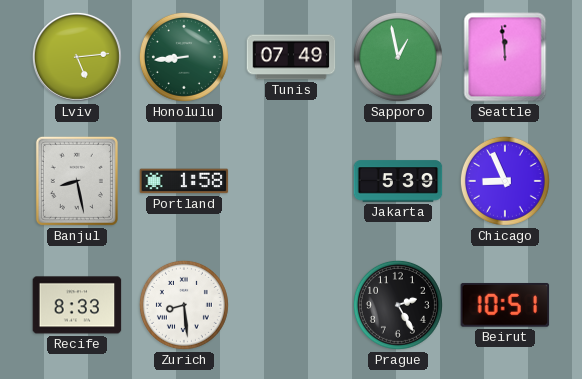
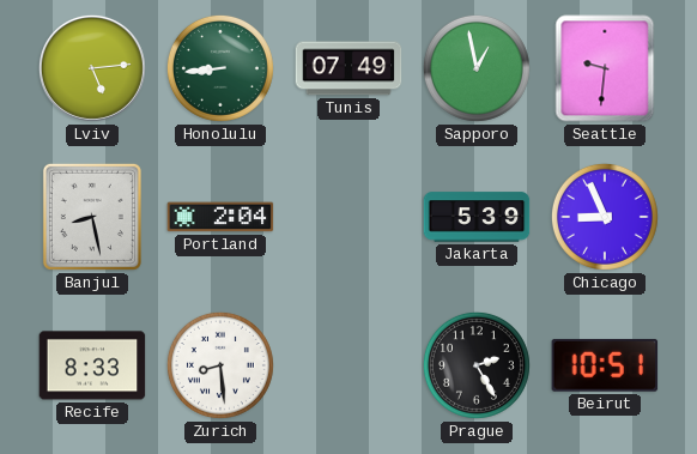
Seattle: 11:59 -> 9:31
Portland: 1:58 -> 2:04
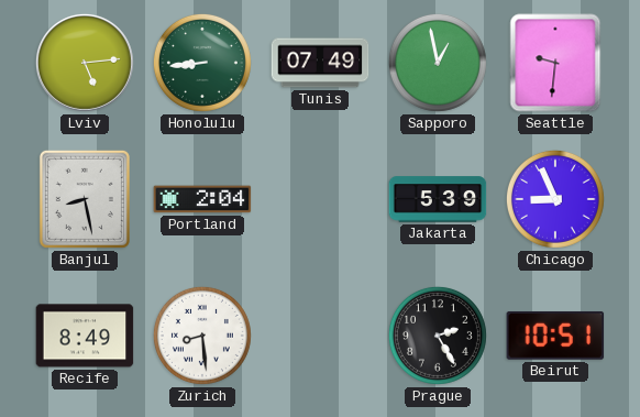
Recife: 8:33 -> 8:49
